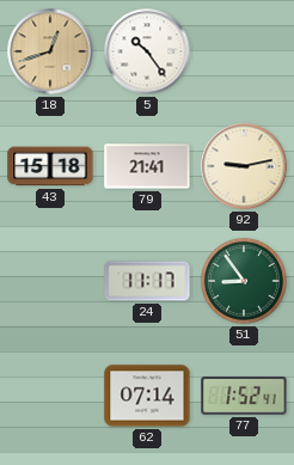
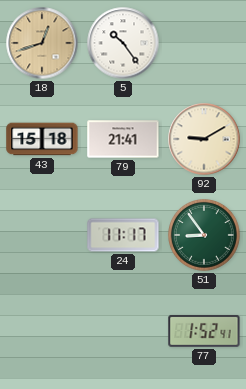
92: 9:13 -> 9:10
62: 07:14 -> none
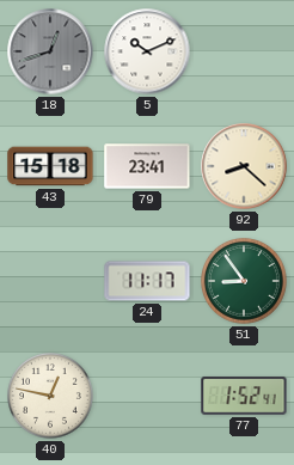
18 dial: champagne -> grey
5: 10:24 -> 10:11
79: 21:41 -> 23:41
92: 9:10 -> 8:22
40: none -> 12:47
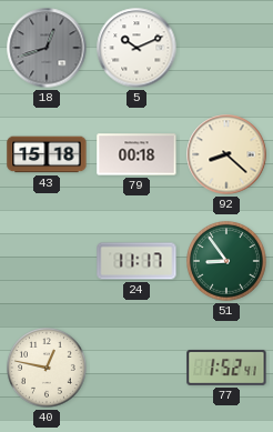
79: 23:41 -> 00:18
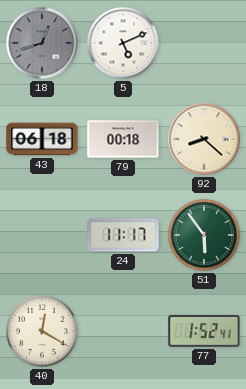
5: 10:11 -> 5:11
43: 15:18 -> 06:18
51: 8:54 -> 5:54
40: 12:47 -> 12:20
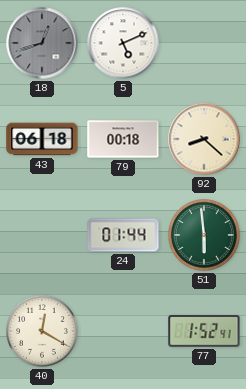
24: 11:17 -> 01:44
51: 5:54 -> 5:59
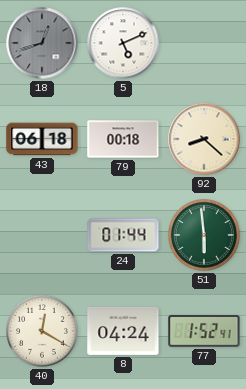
8: none -> 04:24
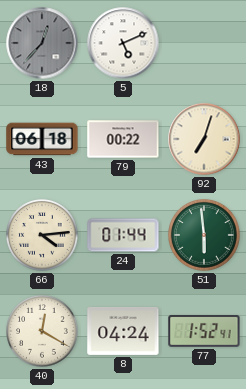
18: 12:42 -> 12:37
79: 00:18 -> 00:22
92: 8:22 -> 7:03
66: none -> 4:14
